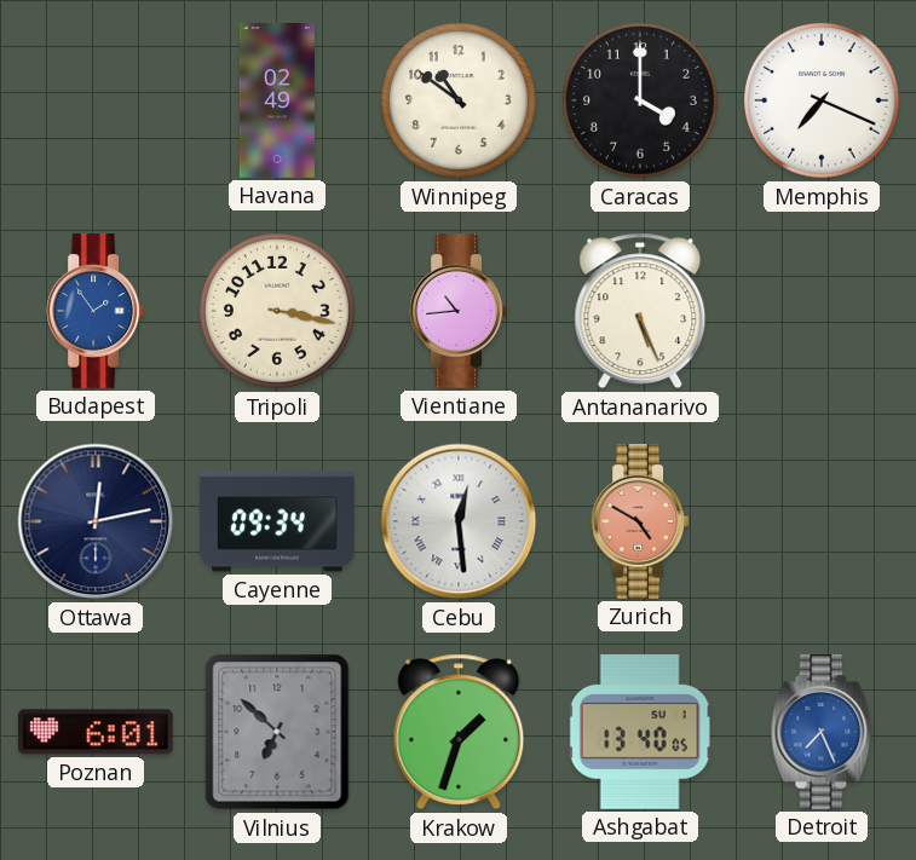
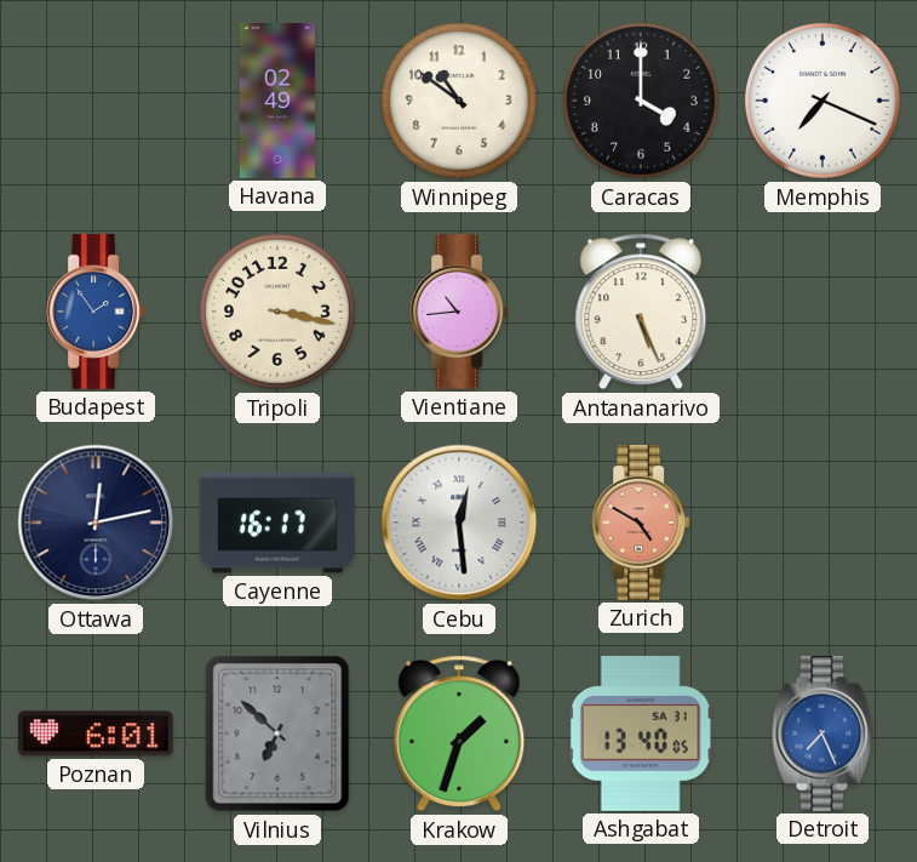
Cayenne: 09:34 -> 16:17
Ashgabat date: SU 1 -> SA 31
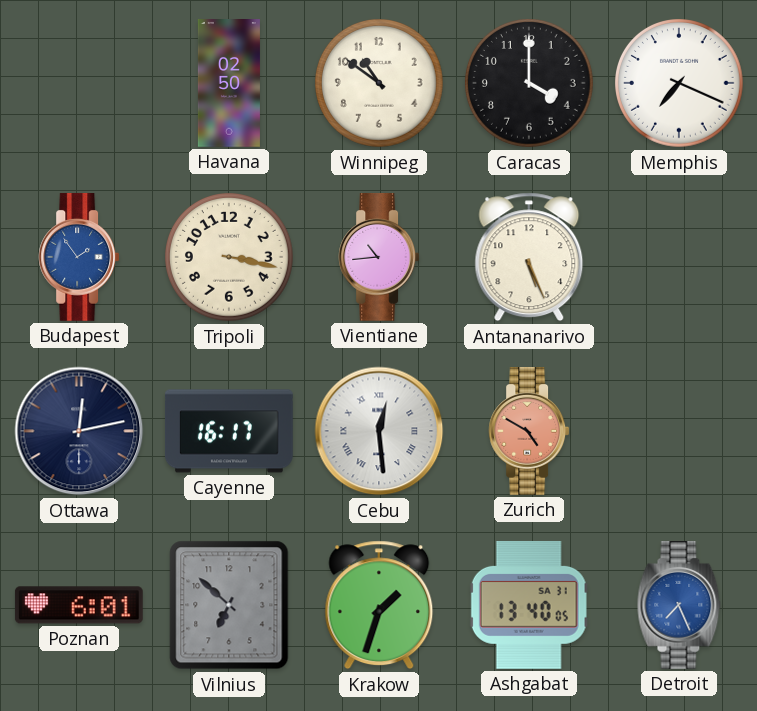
Havana: 02:49 -> 02:50
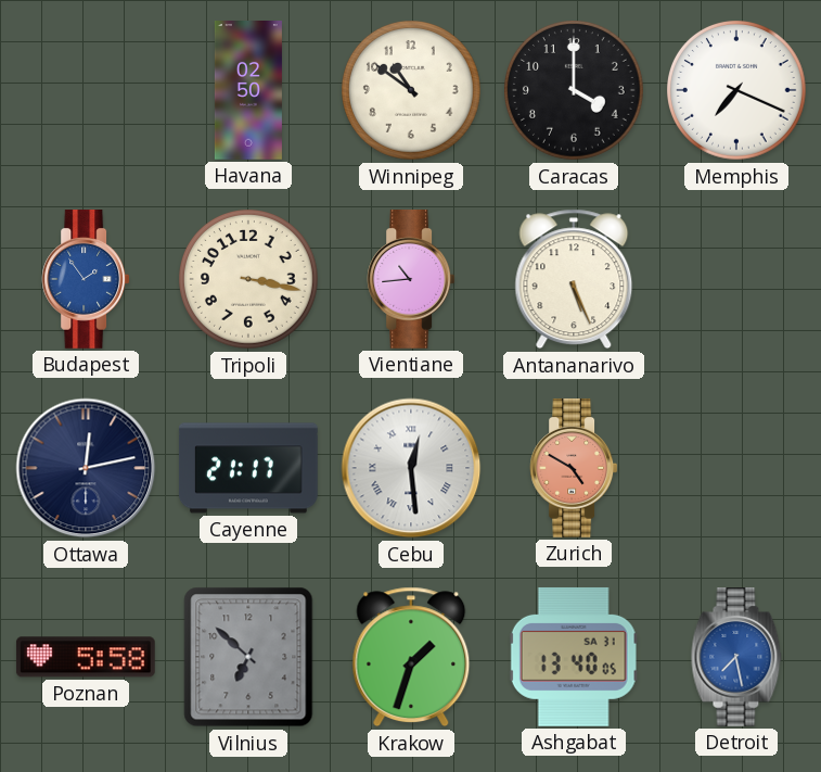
Cayenne: 16:17 -> 21:17
Poznan: 6:01 -> 5:58
Detroit: 7:26 -> 7:28
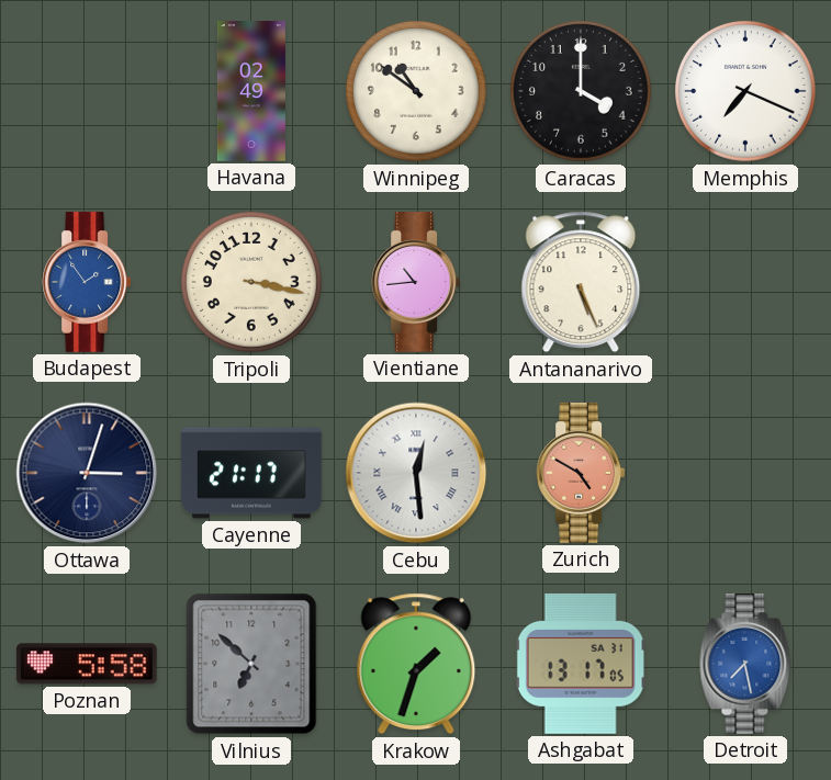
Havana: 02:50 -> 02:49
Ottawa: 12:13 -> 3:03
Ashgabat: 13:40 -> 13:17
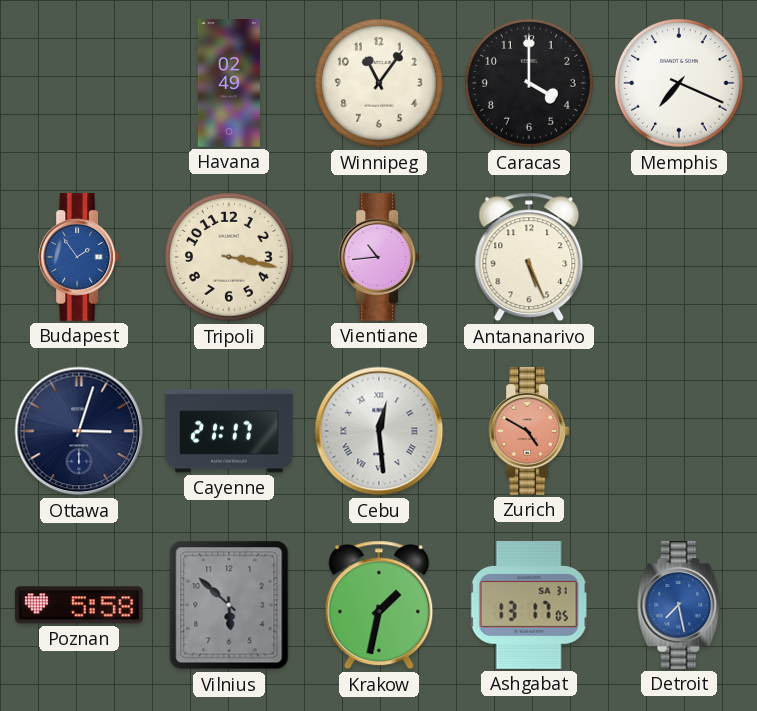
Winnipeg: 10:51 -> 11:06
Vilnius: 6:52 -> 5:52
Krakow: 1:33 -> 1:32
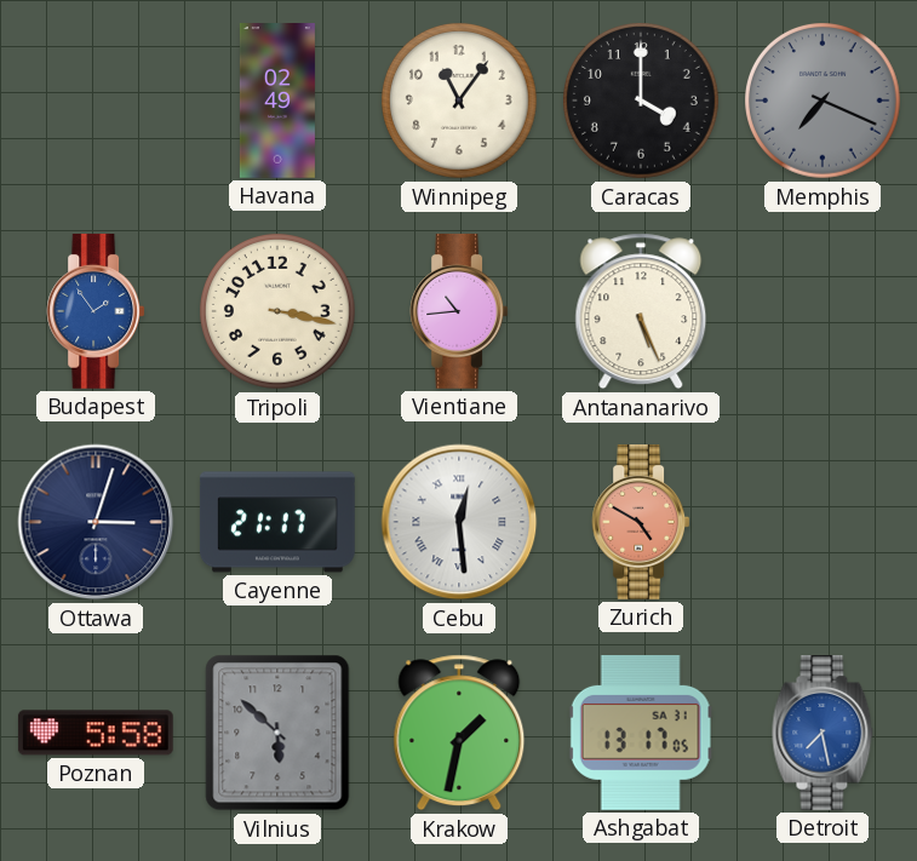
Memphis dial: white -> grey
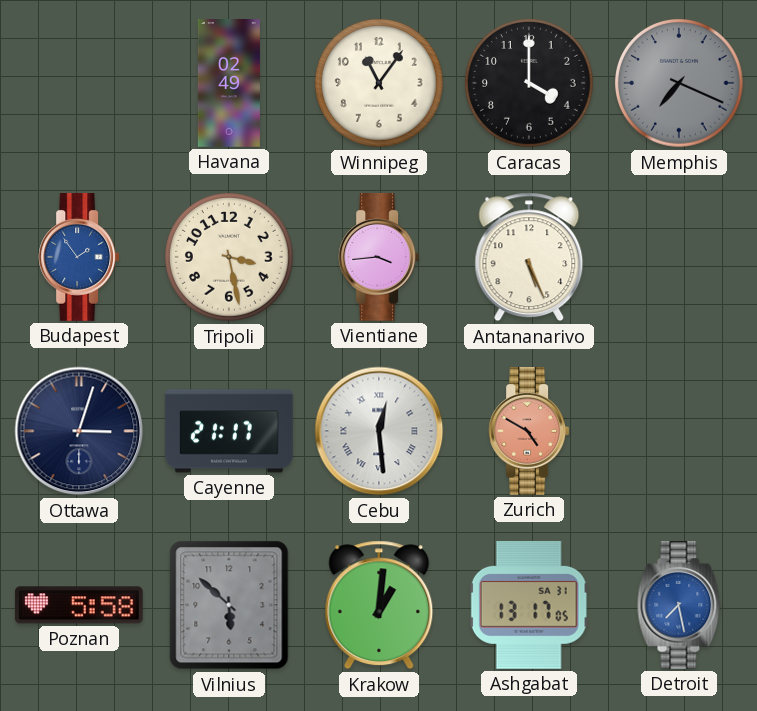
Tripoli: 3:17 -> 3:28
Vientiane: 10:44 -> 3:44
Krakow: 1:32 -> 1:01
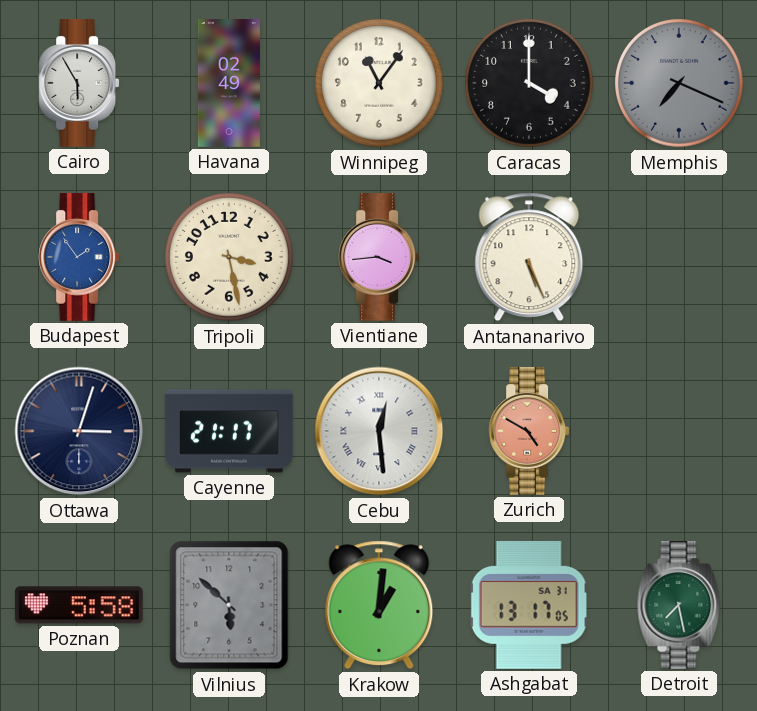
Cairo: none -> 5:55
Detroit dial: blue -> green
